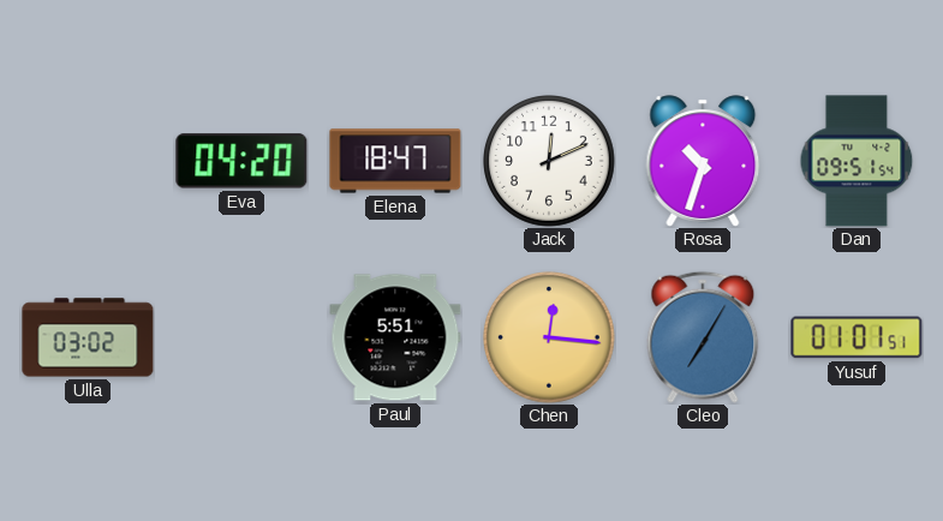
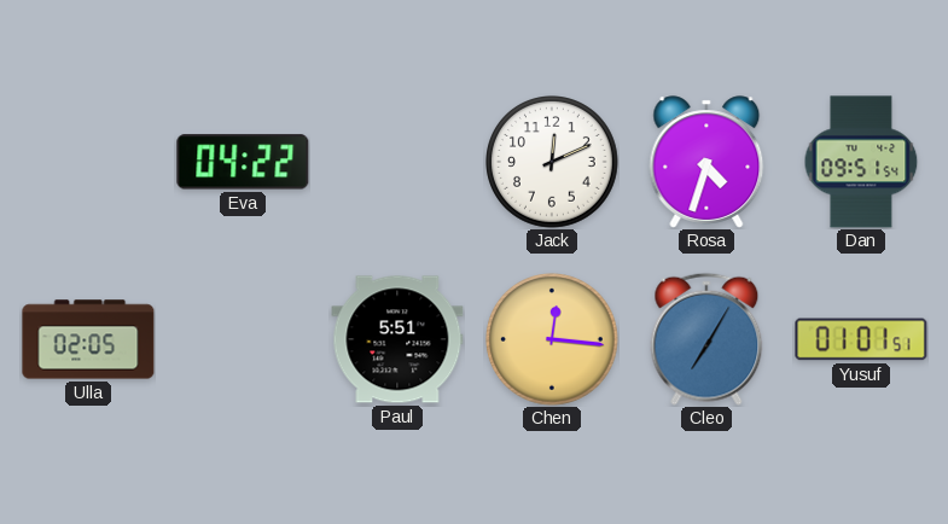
Eva: 04:20 -> 04:22
Elena: 18:47 -> none
Rosa: 10:33 -> 4:33
Ulla: 03:02 -> 02:05
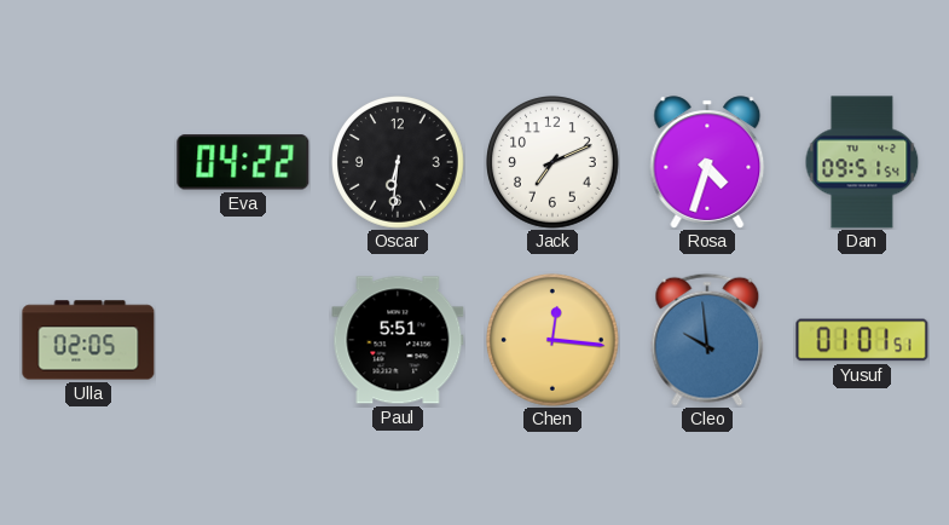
Oscar: none -> 6:31
Jack: 12:11 -> 7:11
Cleo: 7:05 -> 9:59
